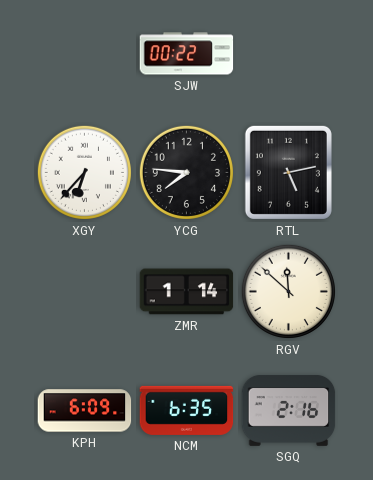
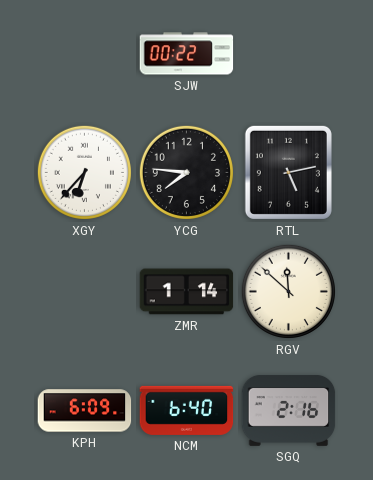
NCM: 6:35 -> 6:40
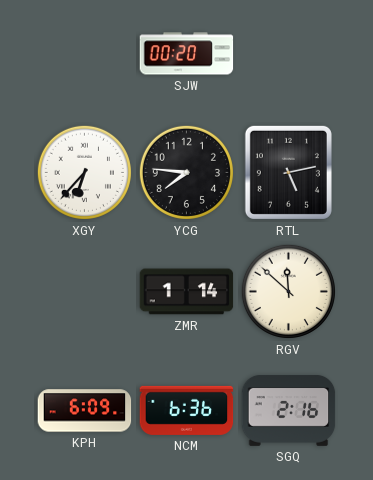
SJW: 00:22 -> 00:20
NCM: 6:40 -> 6:36
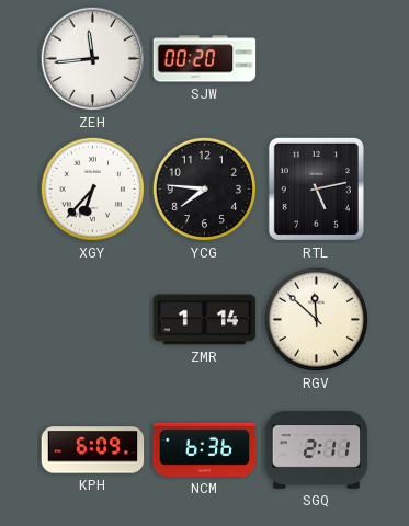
ZEH: none -> 11:44
SGQ: 2:16 -> 2:11
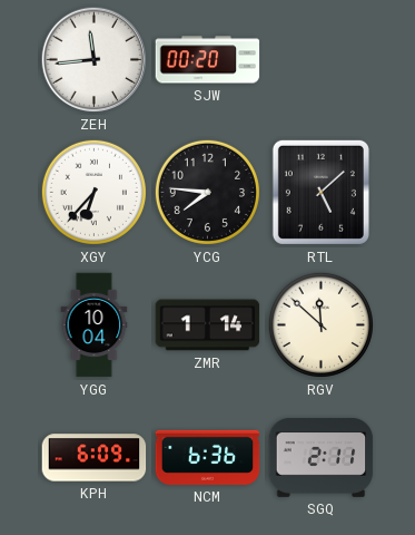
RTL: 5:13 -> 5:08
YGG: none -> 10:04
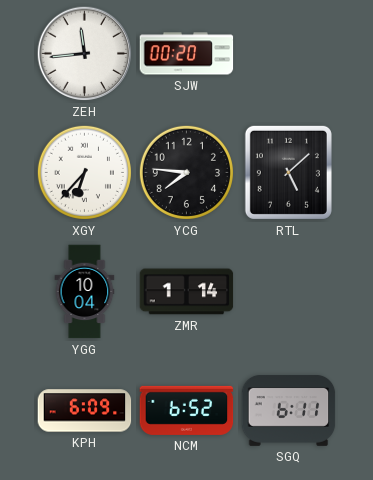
RGV: 11:52 -> none
NCM: 6:36 -> 6:52
SGQ: 2:11 -> 6:11
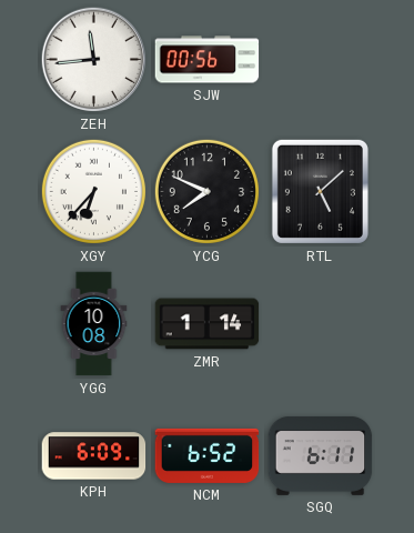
SJW: 00:20 -> 00:56
YCG: 7:46 -> 7:49
YGG: 10:04 -> 10:08
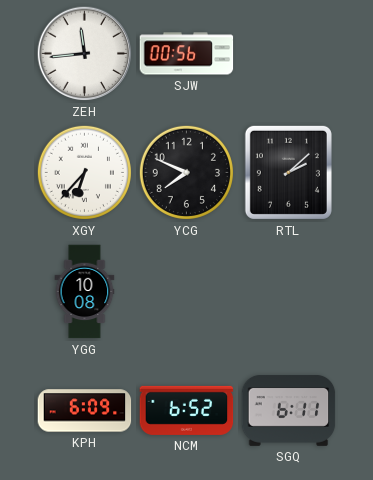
RTL: 5:08 -> 2:08
ZMR: 1:14 -> none
